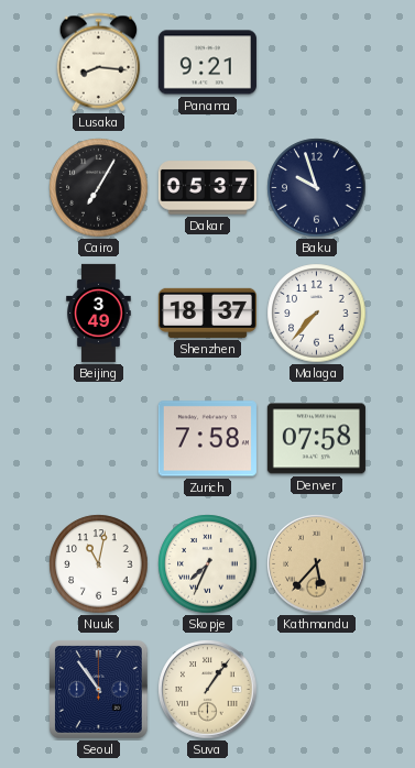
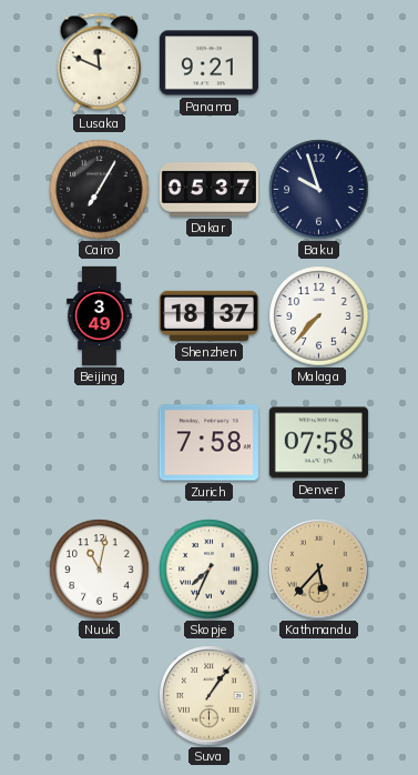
Lusaka: 8:16 -> 11:49
Seoul: 10:54 -> none
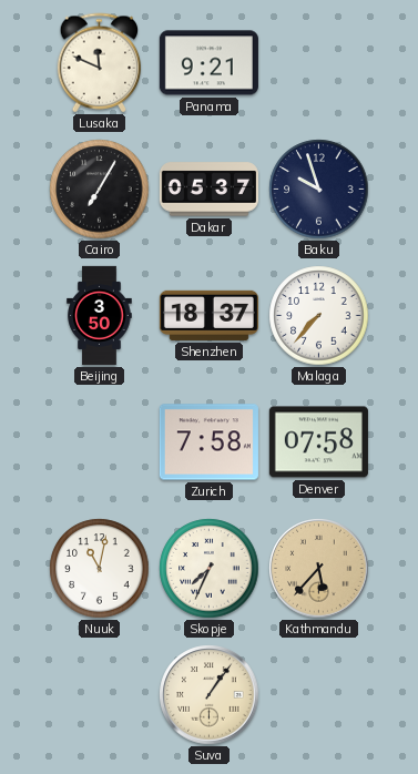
Beijing: 3:49 -> 3:50
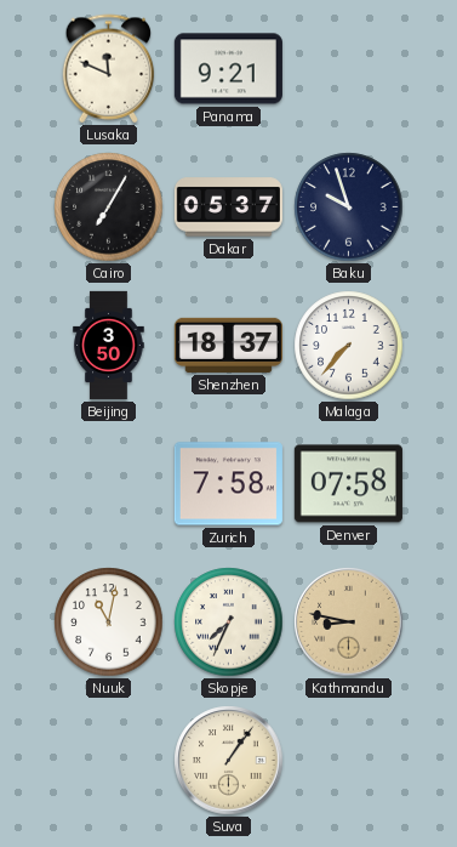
Kathmandu: 5:37 -> 8:47
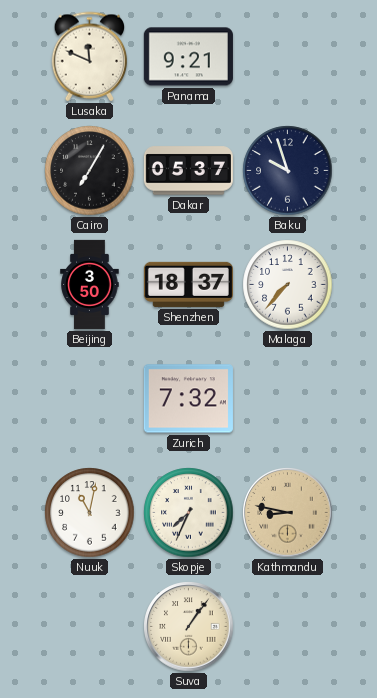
Zurich: 7:58 -> 7:32
Denver: 07:58 -> none
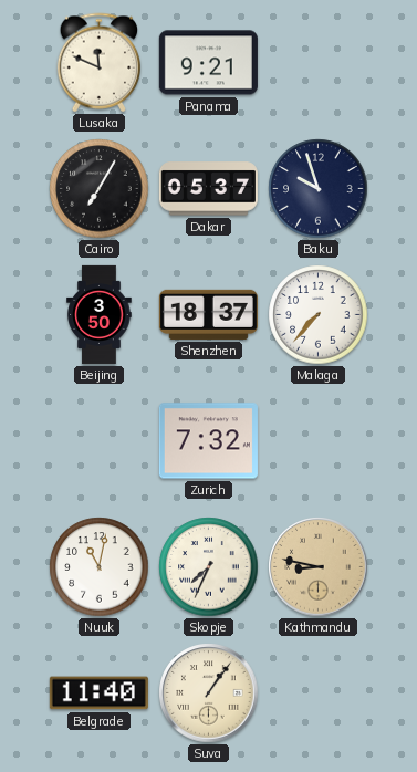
Belgrade: none -> 11:40
